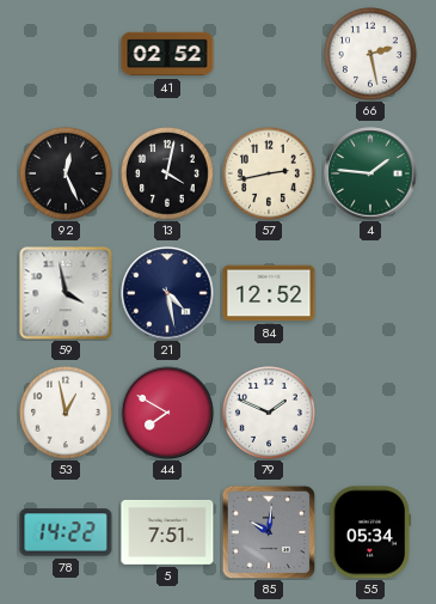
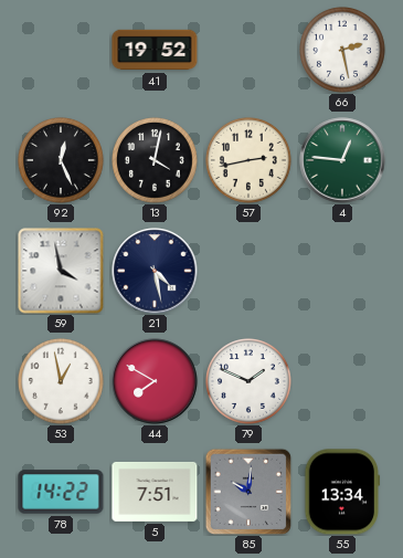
41: 02:52 -> 19:52
4: 1:46 -> 12:46
84: 12:52 -> none
55: 05:34 -> 13:34
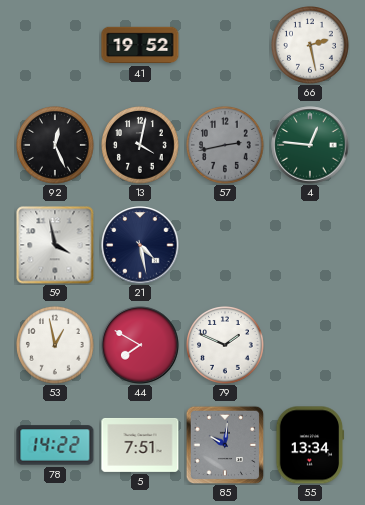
57 dial: cream -> grey
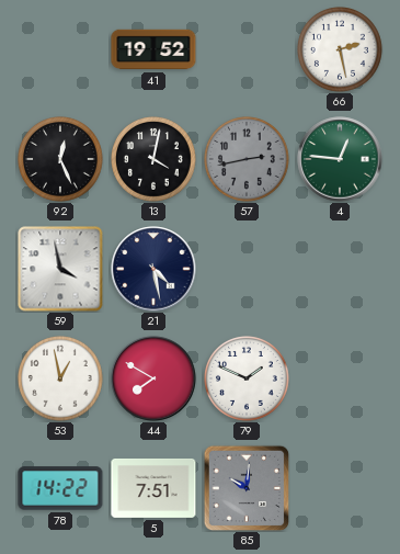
55: 13:34 -> none
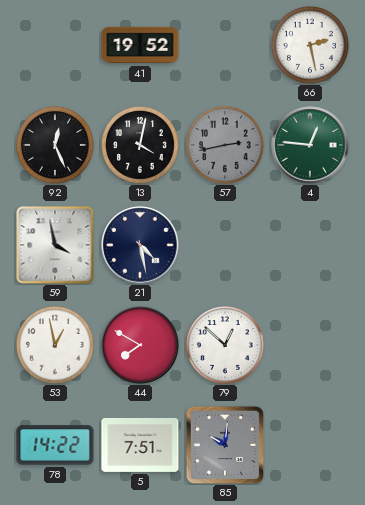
79: 1:49 -> 12:52
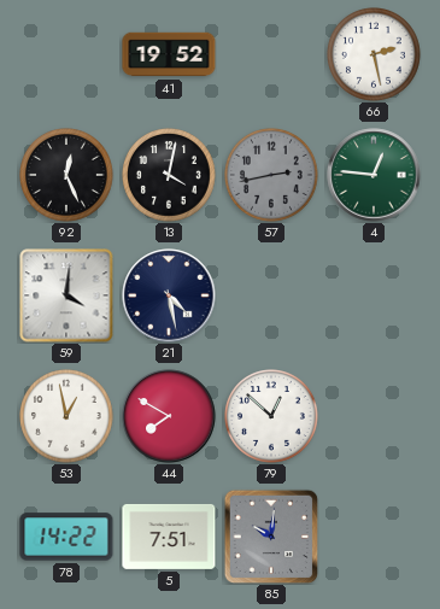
59: 3:58 -> 4:01
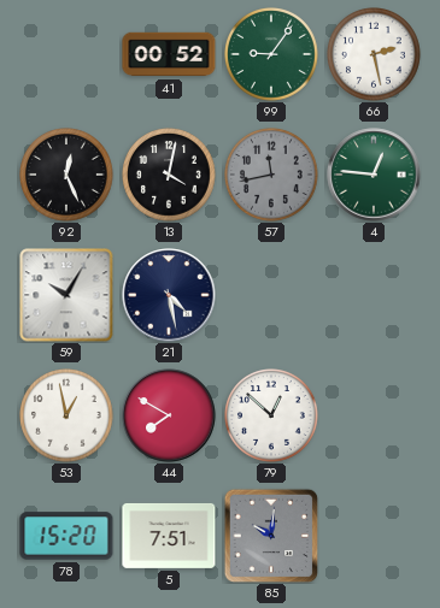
41: 19:52 -> 00:52
99: none -> 9:06
57: 2:43 -> 11:43
59: 4:01 -> 10:05
78: 14:22 -> 15:20
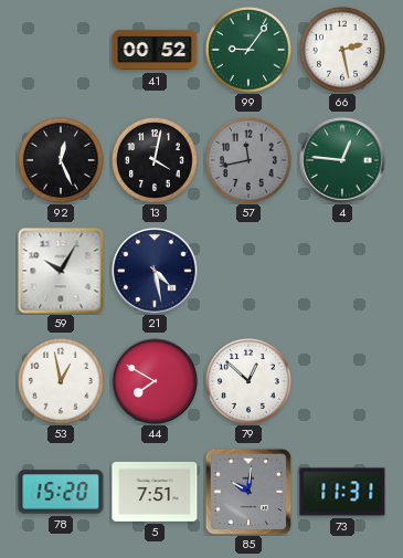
73: none -> 11:31
